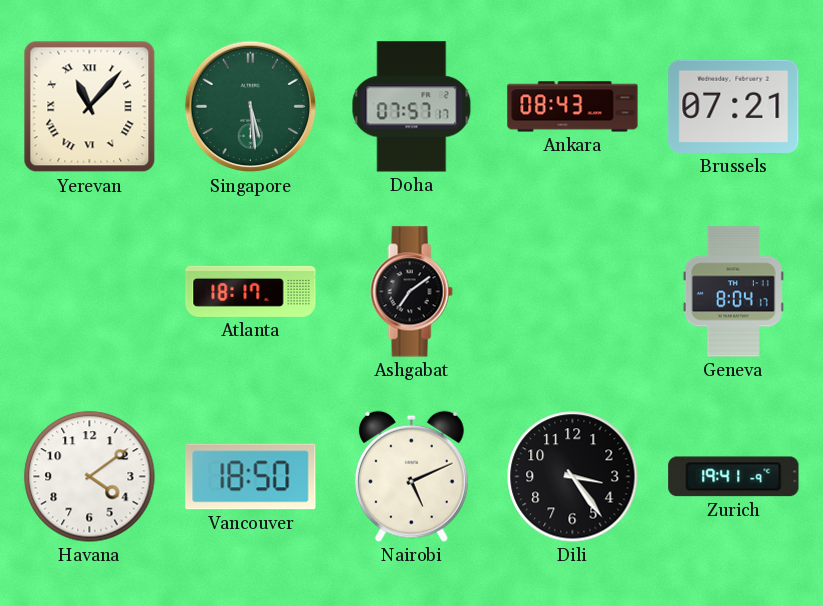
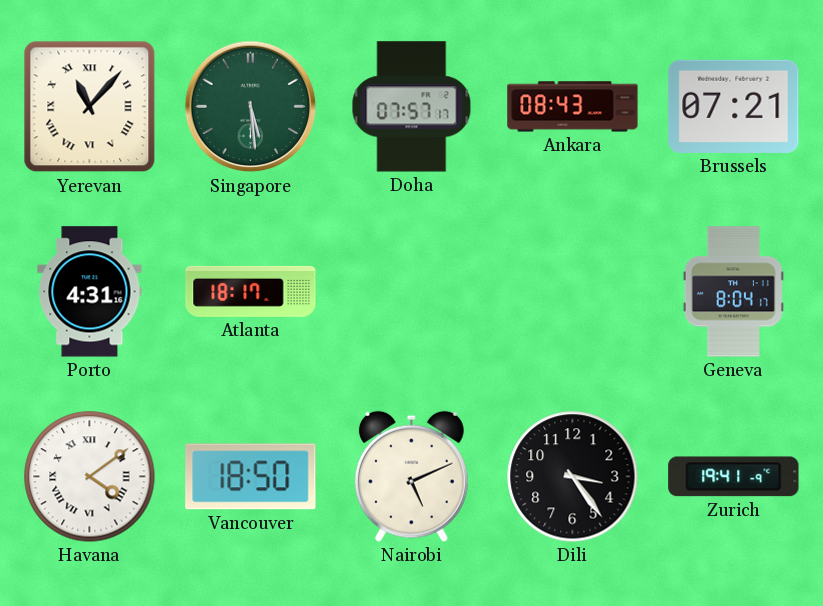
Porto: none -> 4:31
Ashgabat: 7:09 -> none
Havana numerals: Arabic -> Roman
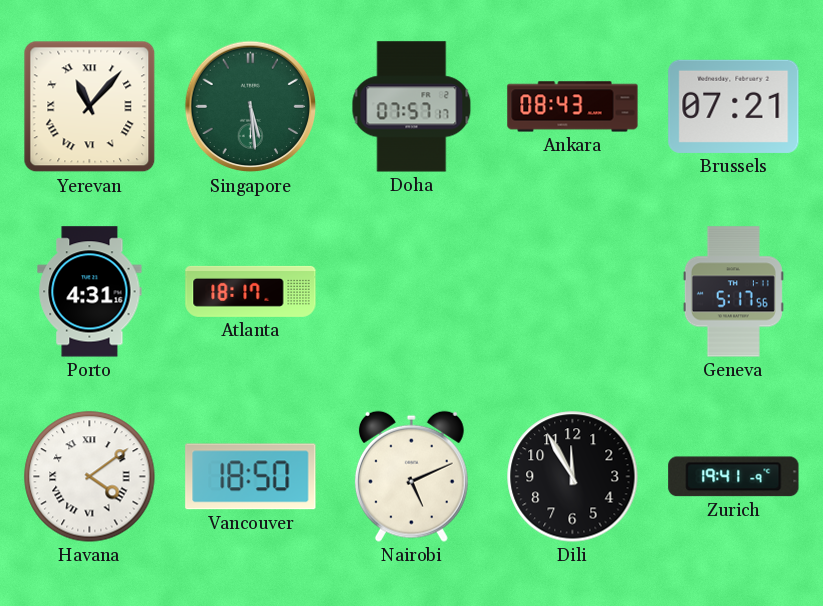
Geneva: 8:04 -> 5:17
Dili: 3:24 -> 11:55
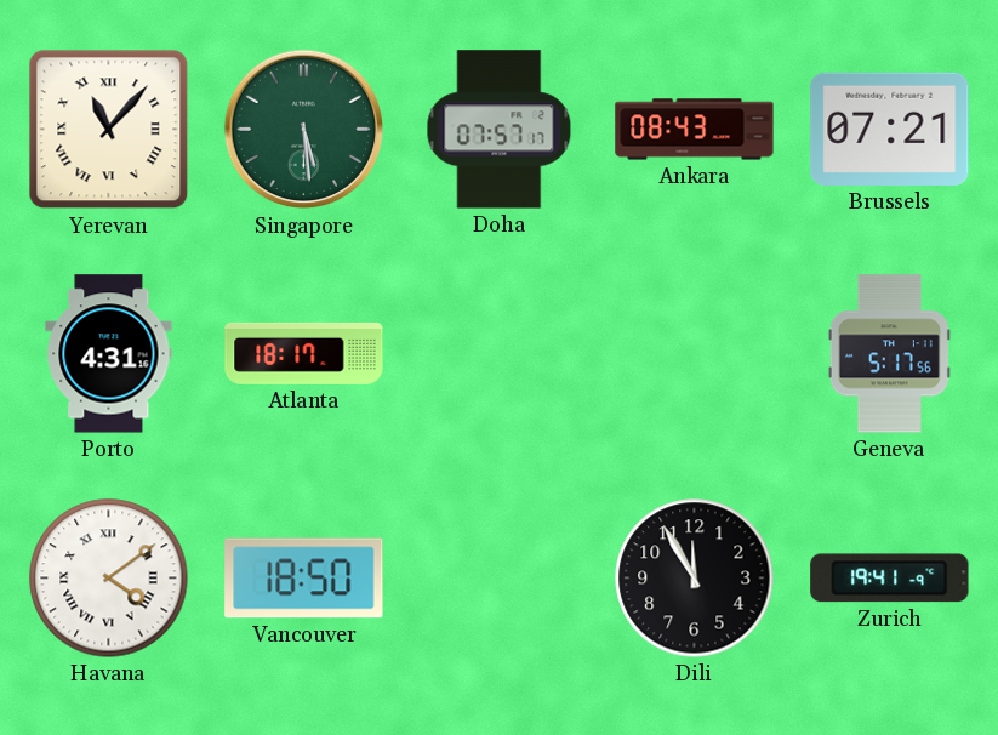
Nairobi: 5:11 -> none
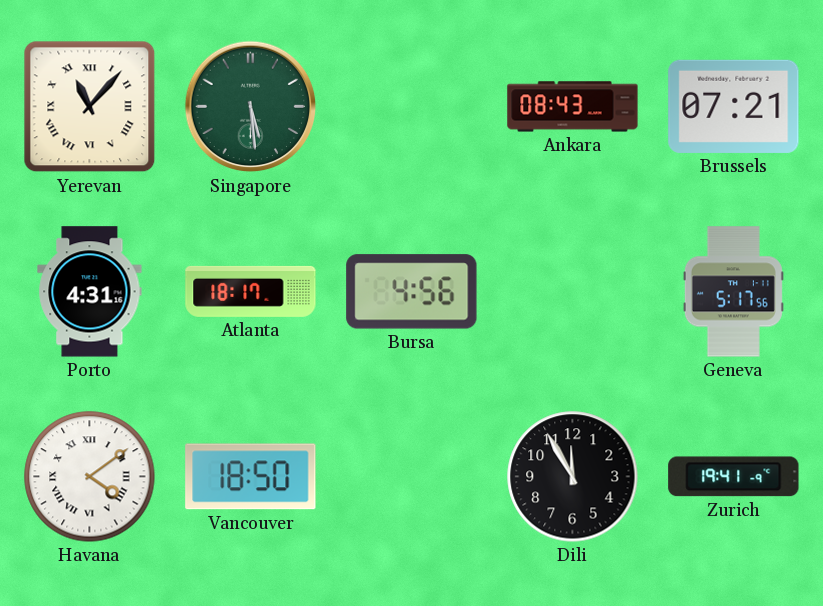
Doha: 07:57 -> none
Bursa: none -> 4:56
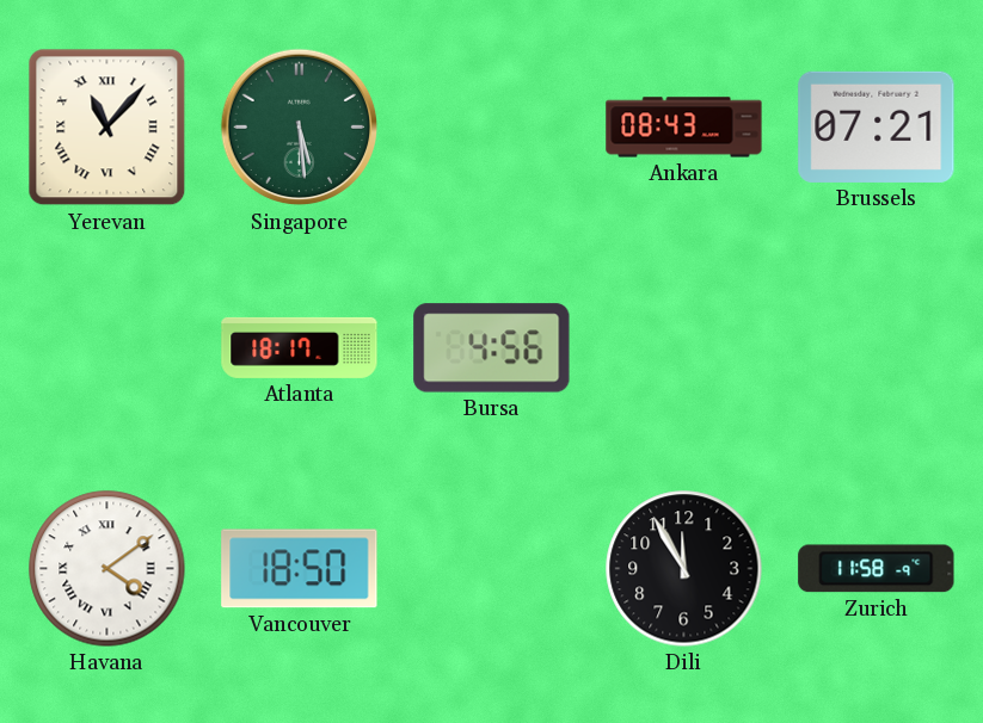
Porto: 4:31 -> none
Geneva: 5:17 -> none
Zurich: 19:41 -> 11:58
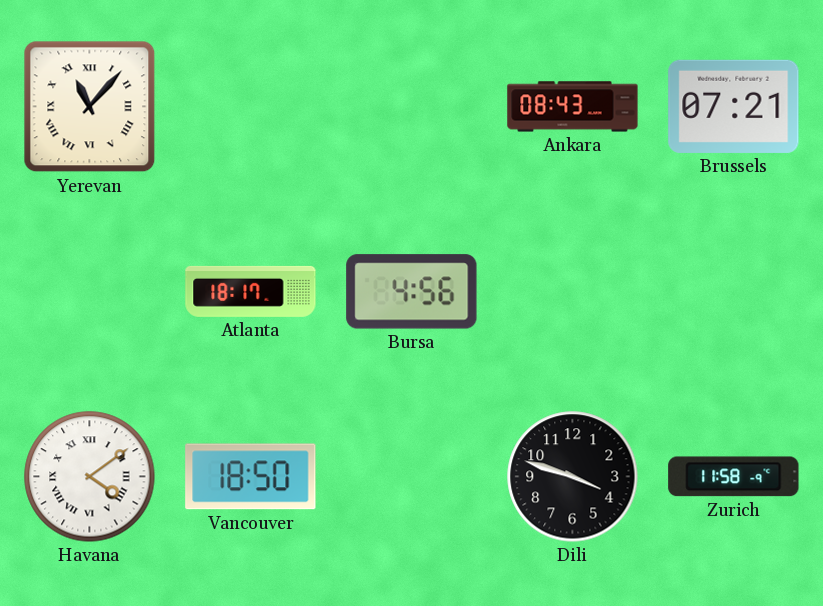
Singapore: 5:29 -> none
Dili: 11:55 -> 3:48
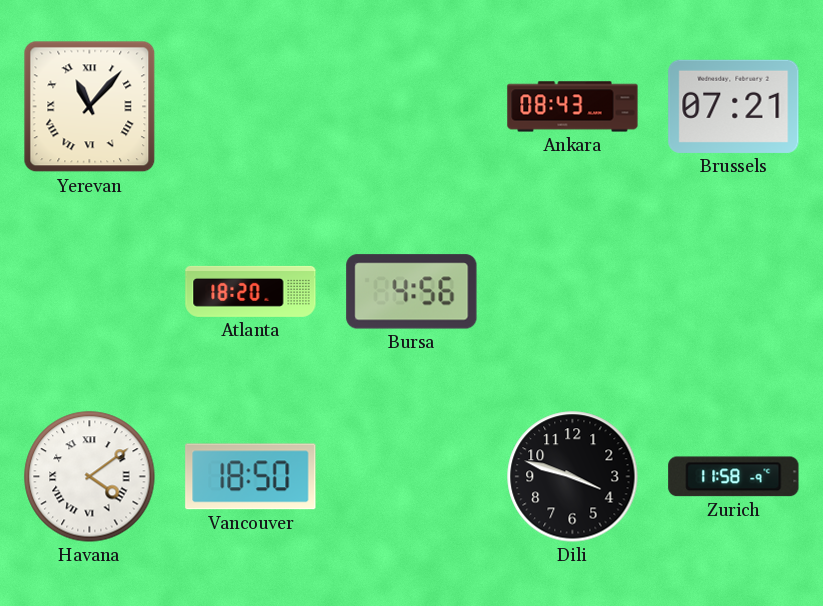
Atlanta: 18:17 -> 18:20
